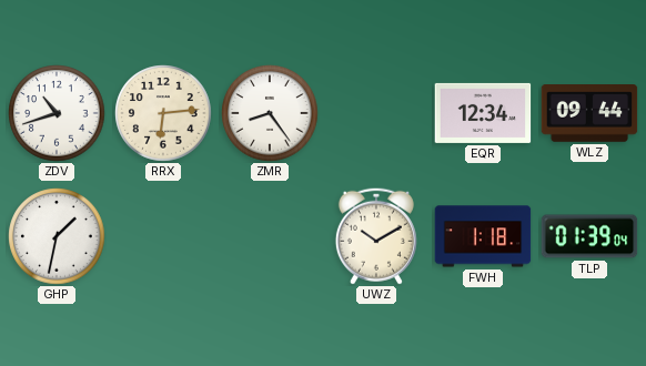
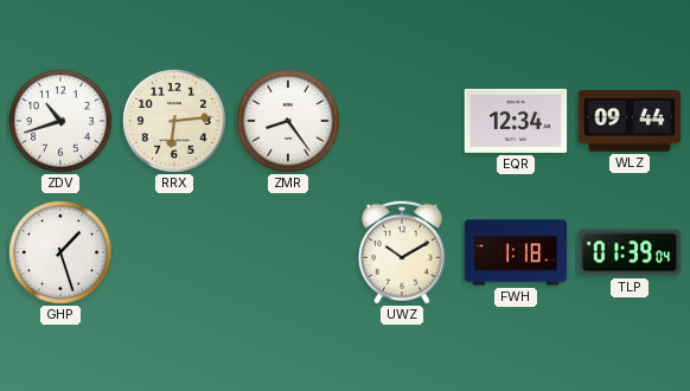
GHP: 1:32 -> 1:27
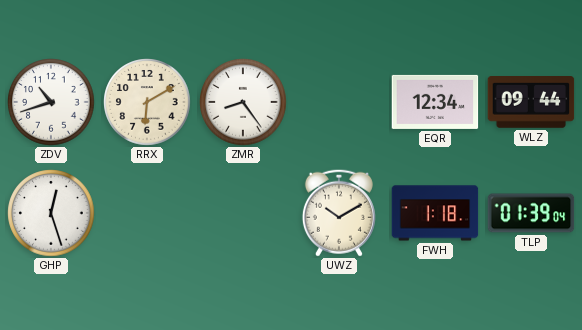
RRX: 6:14 -> 6:10
GHP: 1:27 -> 12:27
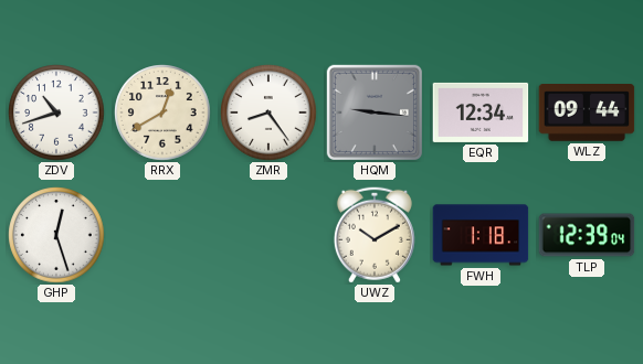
RRX: 6:10 -> 12:40
HQM: none -> 9:16
TLP: 01:39 -> 12:39
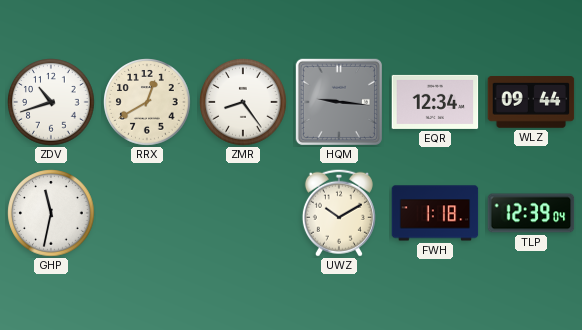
GHP: 12:27 -> 11:32
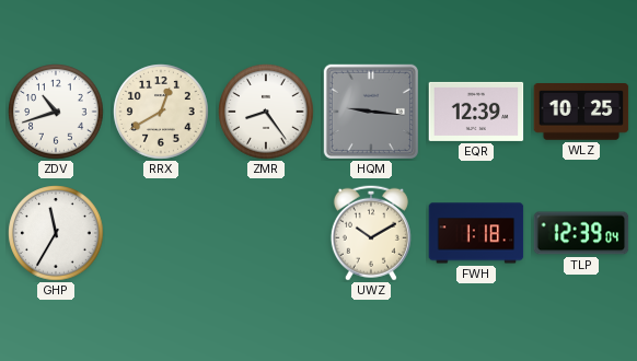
EQR: 12:34 -> 12:39
WLZ: 09:44 -> 10:25
GHP: 11:32 -> 11:35
